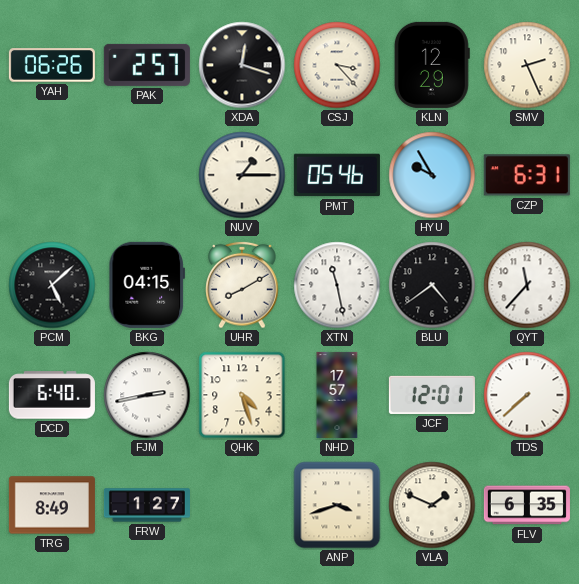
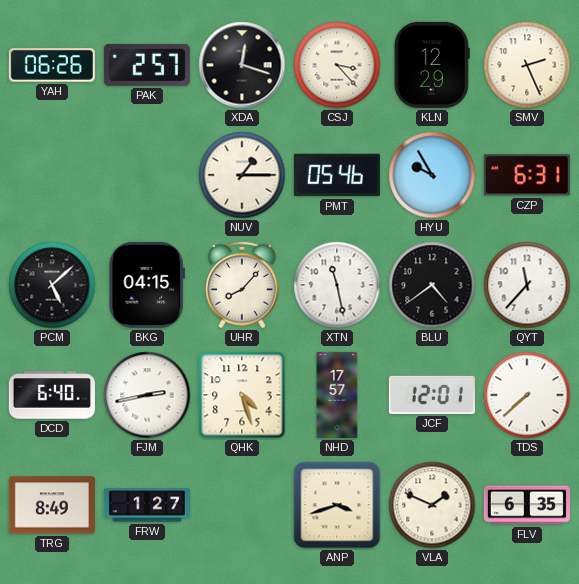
UHR: 8:10 -> 8:07
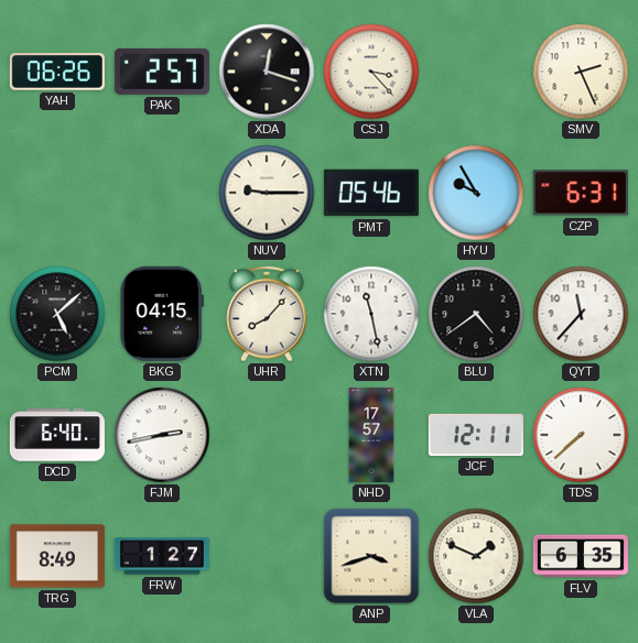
KLN: 12:29 -> none
NUV: 1:15 -> 9:15
QHK: 4:27 -> none
JCF: 12:01 -> 12:11
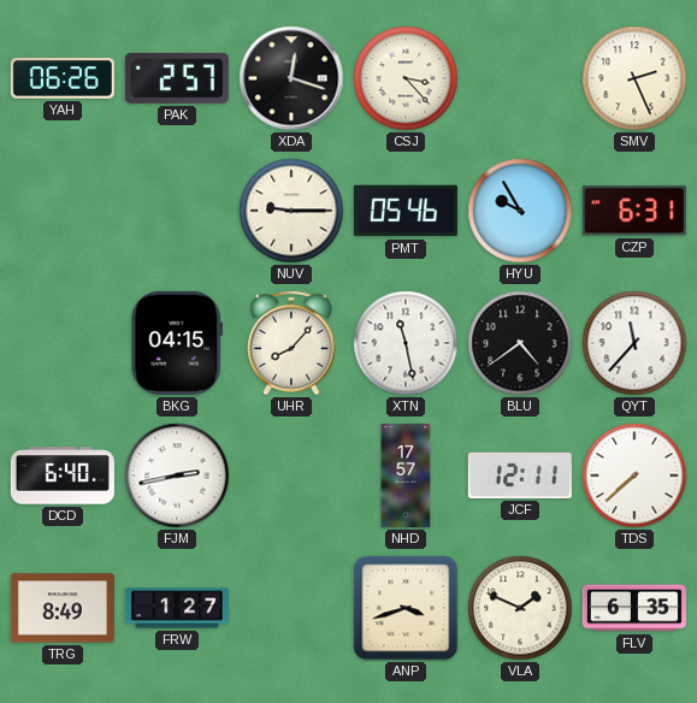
PCM: 5:08 -> none
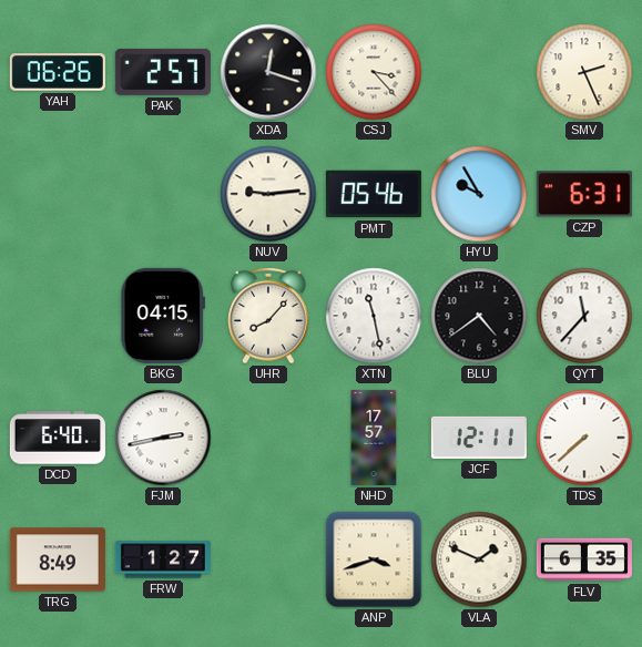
NUV: 9:15 -> 9:14
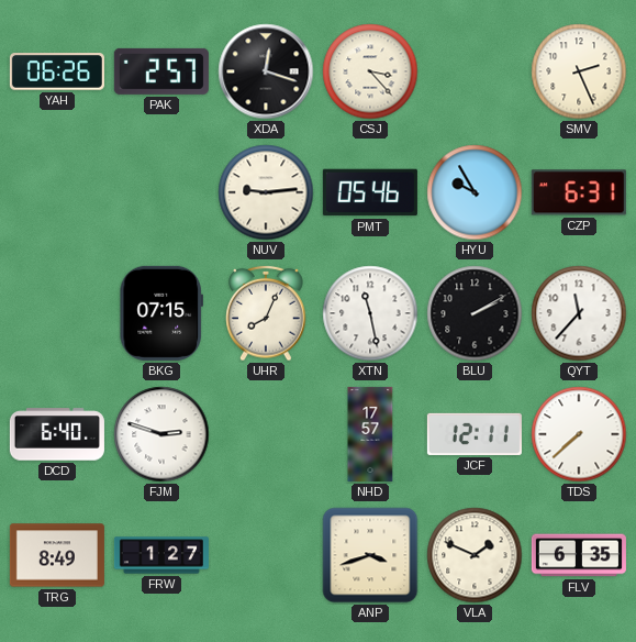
BKG: 04:15 -> 07:15
UHR: 8:07 -> 8:04
BLU: 4:39 -> 2:10
FJM: 2:43 -> 2:48
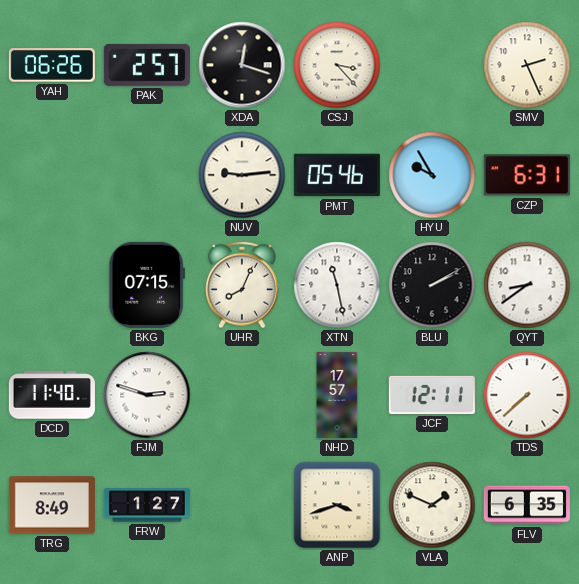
QYT: 11:37 -> 8:39
DCD: 6:40 -> 11:40
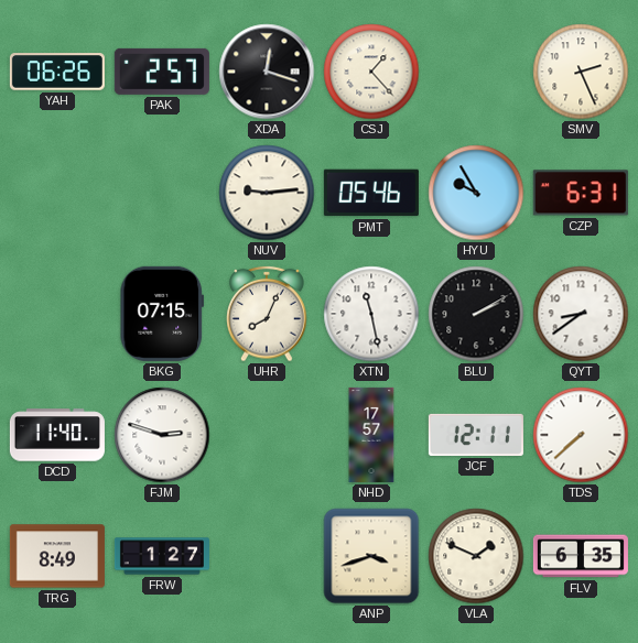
CSJ: 3:23 -> 1:23
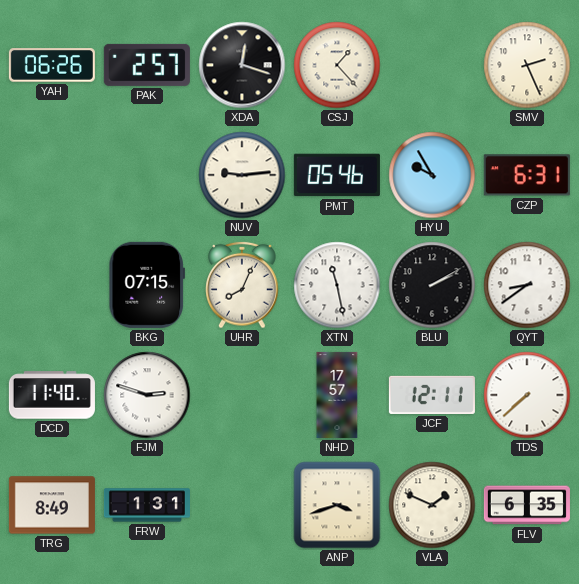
FRW: 1:27 -> 1:31
